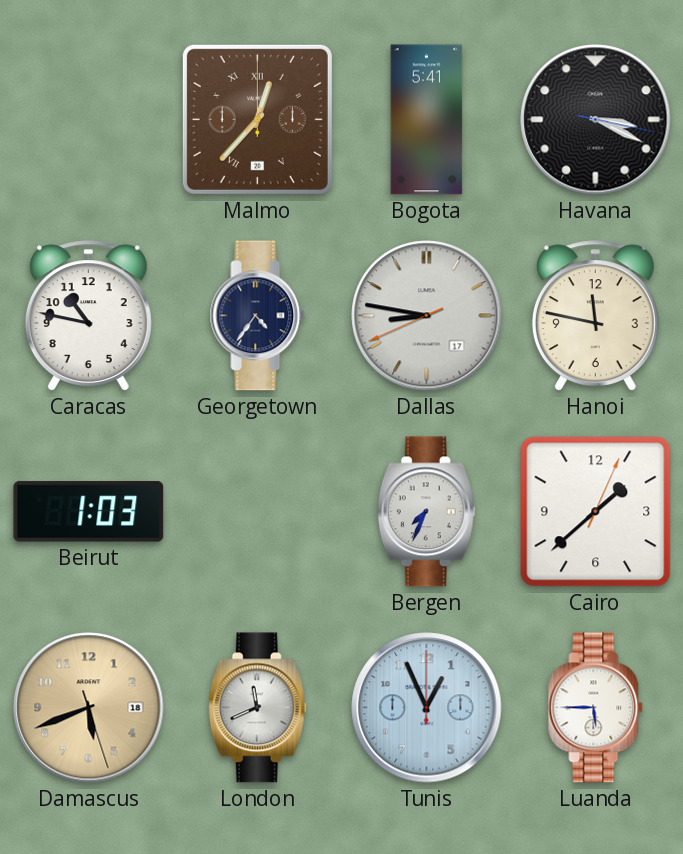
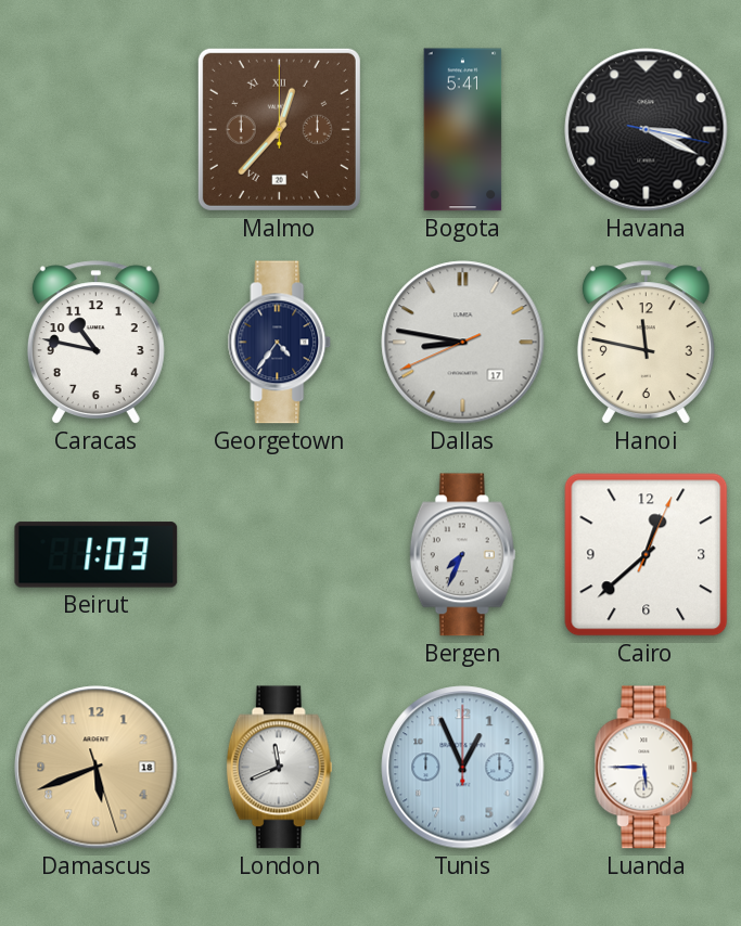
Cairo: 1:38 -> 12:38
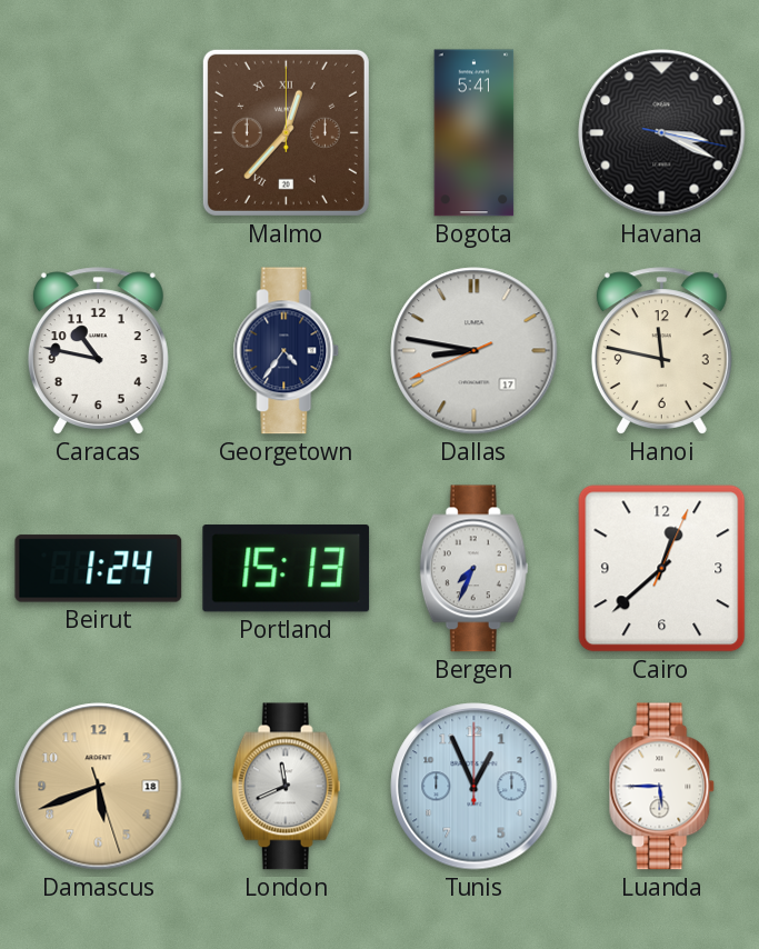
Beirut: 1:03 -> 1:24
Portland: none -> 15:13
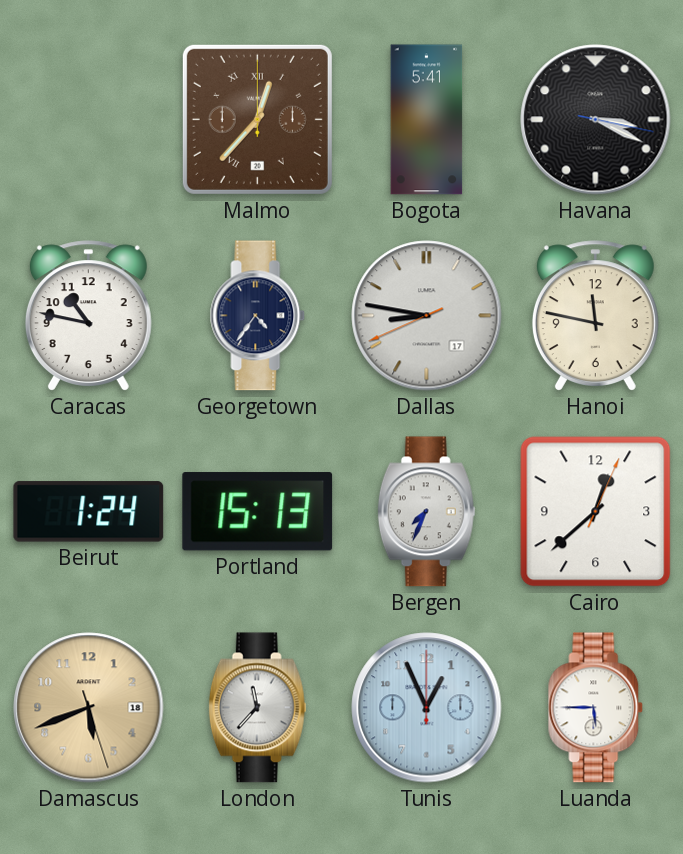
London: 11:41 -> 11:37
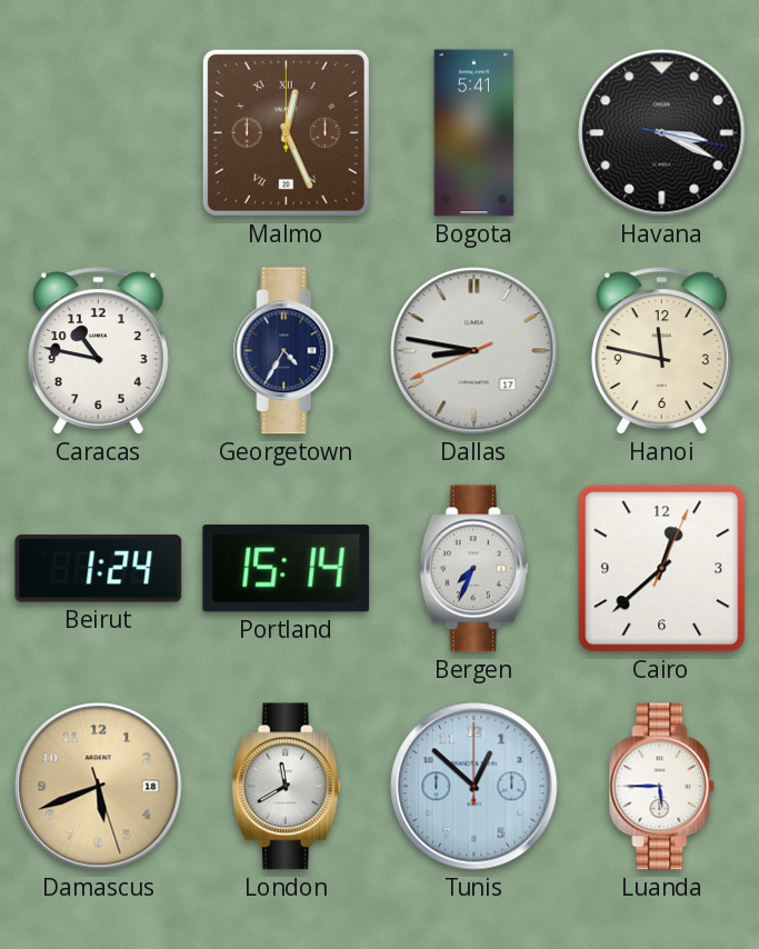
Malmo: 12:37 -> 12:26
Georgetown: 4:36 -> 4:35
Portland: 15:13 -> 15:14
London: 11:37 -> 11:40
Tunis: 12:56 -> 12:52
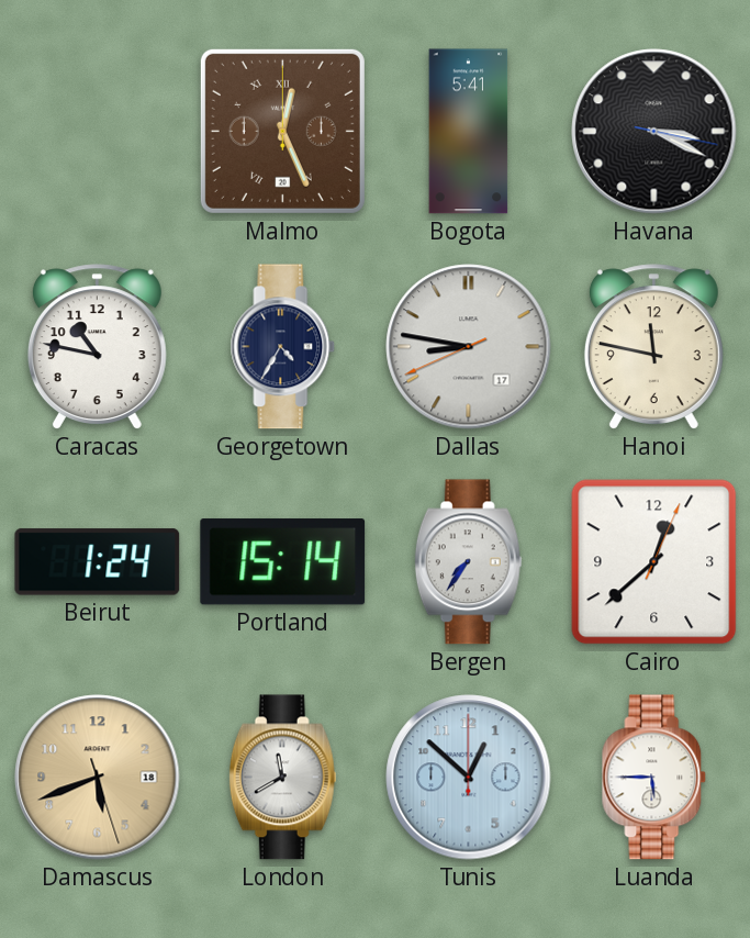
Bergen: 7:34 -> 7:36
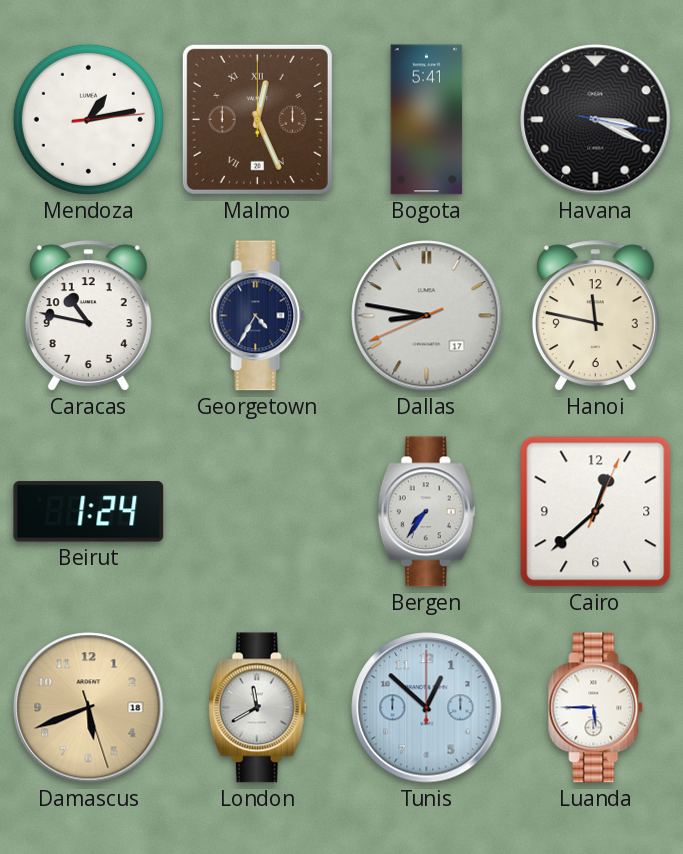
Mendoza: none -> 1:13
Portland: 15:14 -> none
